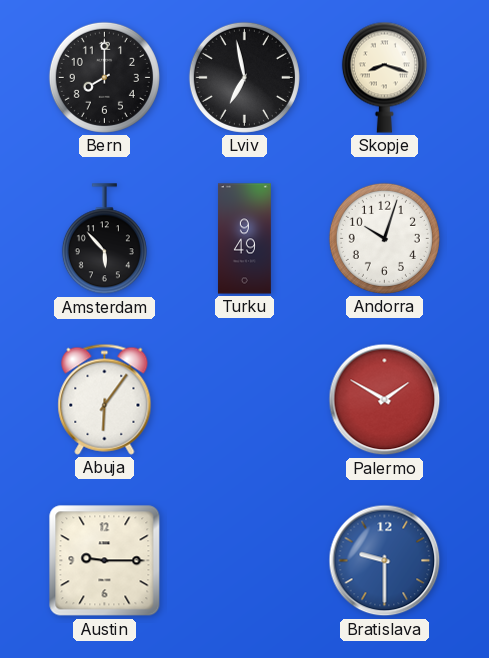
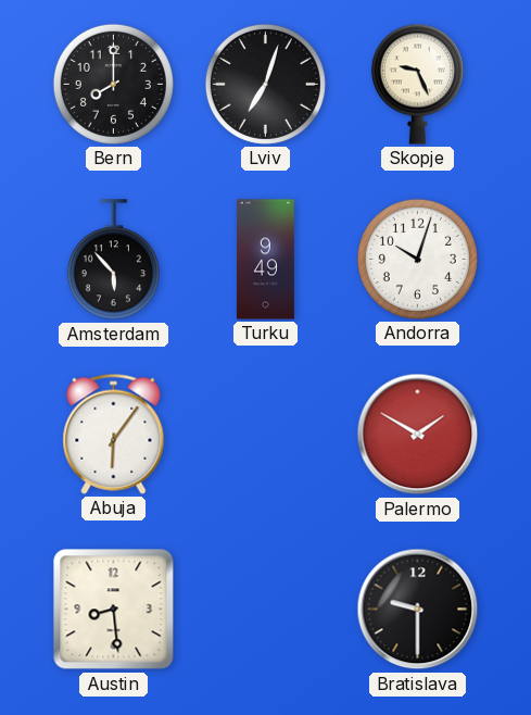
Lviv: 6:58 -> 7:03
Skopje: 8:18 -> 9:26
Austin: 9:15 -> 8:29
Bratislava dial: blue -> black
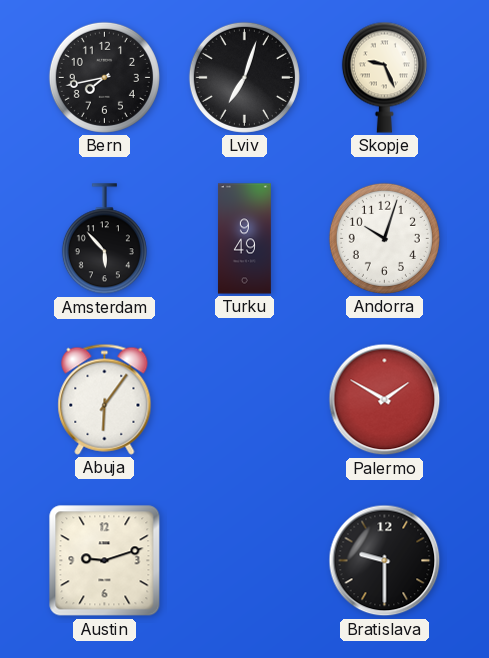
Bern: 8:00 -> 7:43
Austin: 8:29 -> 9:12
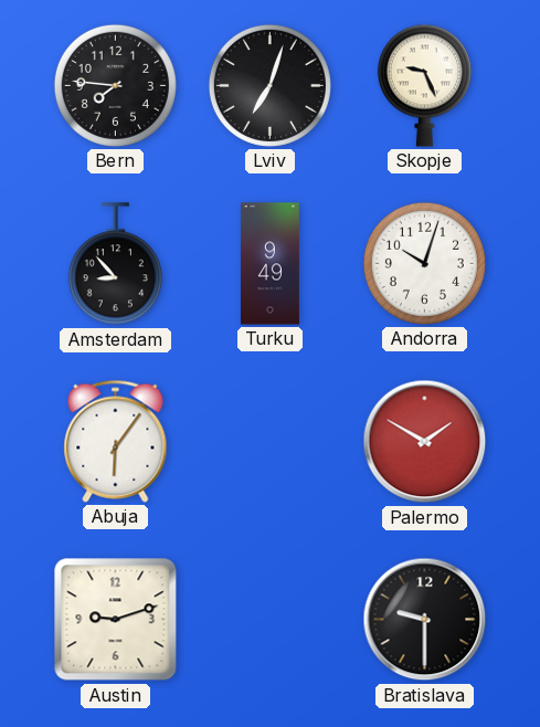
Bern: 7:43 -> 7:46
Amsterdam: 5:53 -> 8:53
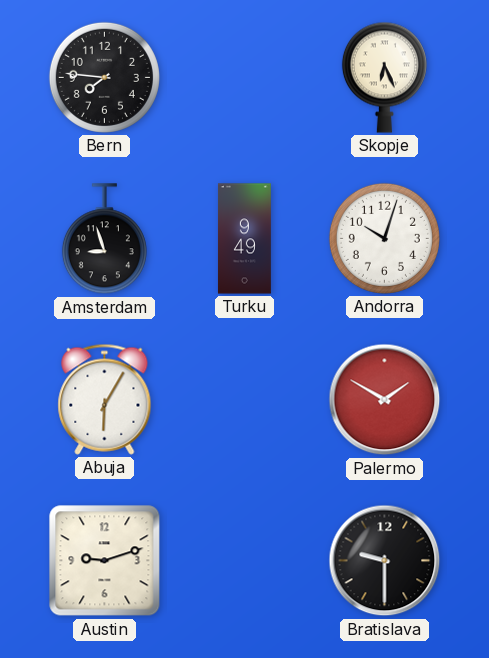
Lviv: 7:03 -> none
Skopje: 9:26 -> 6:26
Amsterdam: 8:53 -> 8:57
Abuja: 6:06 -> 6:05
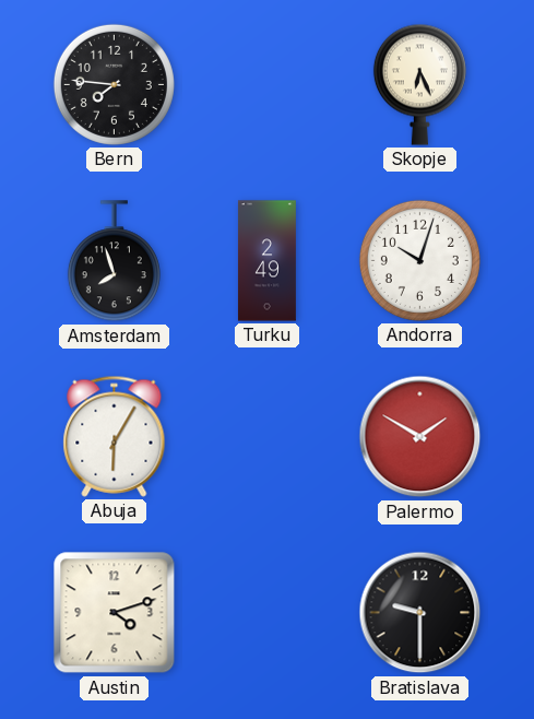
Amsterdam: 8:57 -> 7:57
Turku: 9:49 -> 2:49
Austin: 9:12 -> 4:12
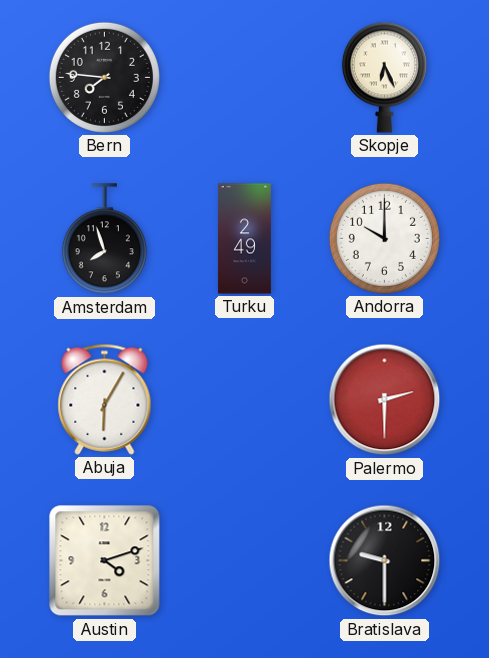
Andorra: 10:03 -> 10:00
Palermo: 1:50 -> 2:30
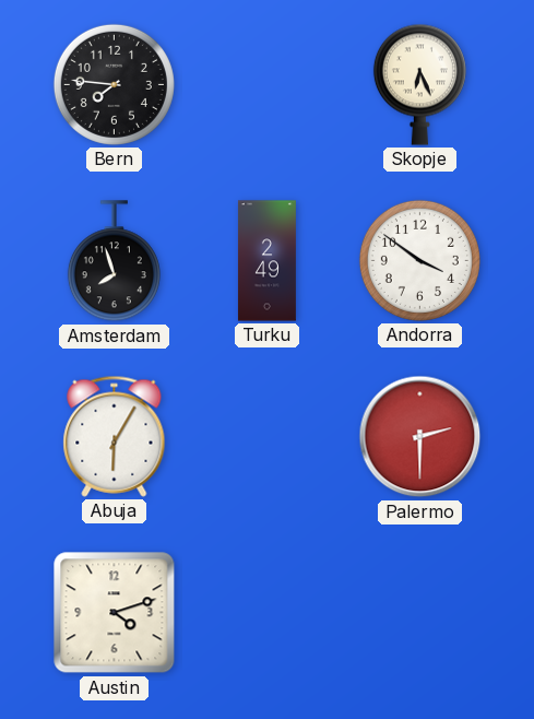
Andorra: 10:00 -> 3:51
Bratislava: 9:30 -> none
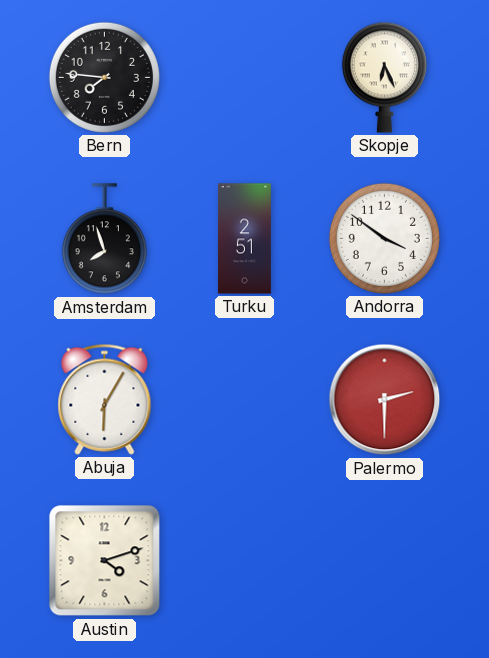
Turku: 2:49 -> 2:51
